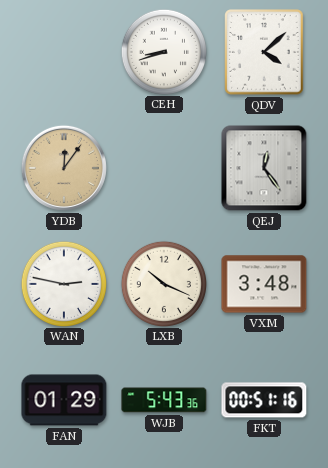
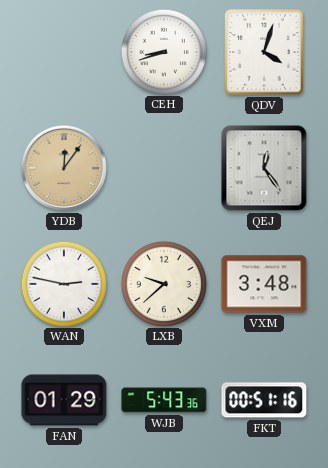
QDV: 4:08 -> 4:03
LXB: 10:19 -> 9:38
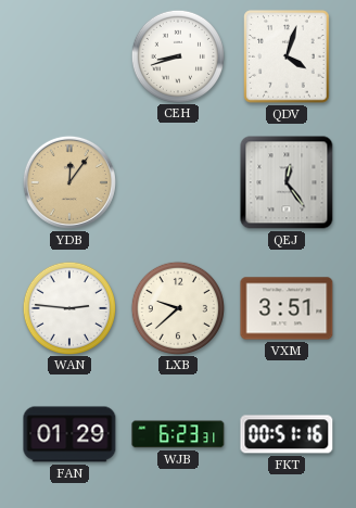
WAN: 2:47 -> 2:46
VXM: 3:48 -> 3:51
WJB: 5:43 -> 6:23
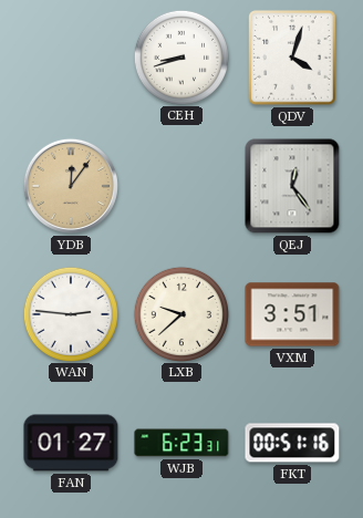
FAN: 01:29 -> 01:27
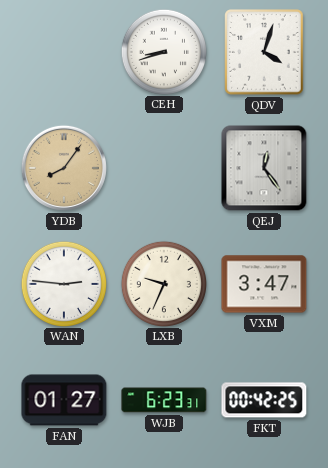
YDB: 12:06 -> 8:06
LXB: 9:38 -> 9:34
VXM: 3:51 -> 3:47
FKT: 00:51 -> 00:42
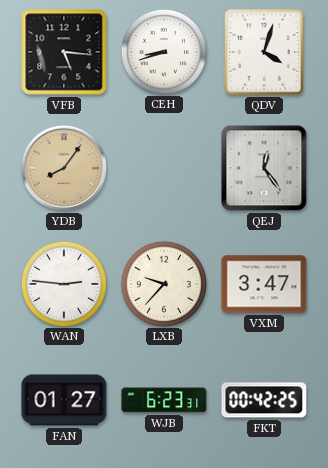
VFB: none -> 5:16
LXB: 9:34 -> 9:37
